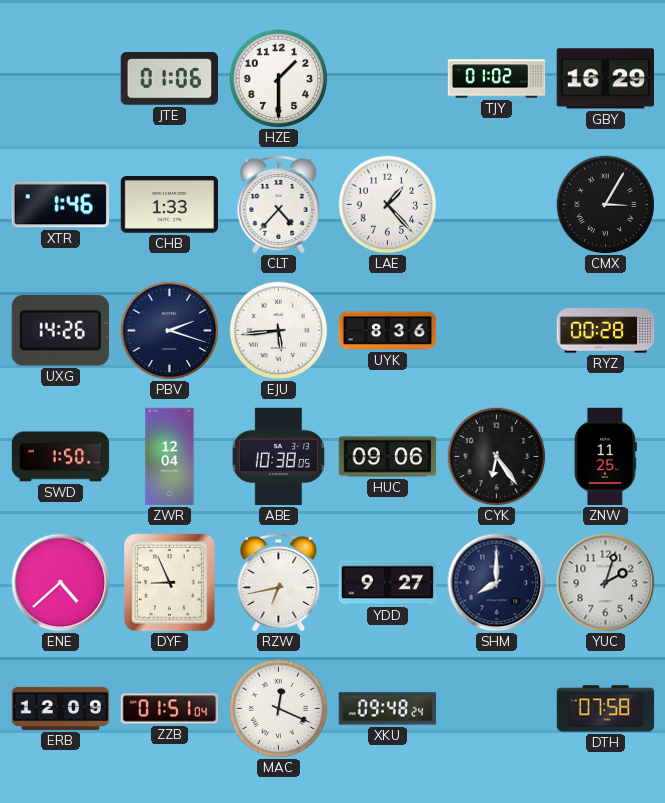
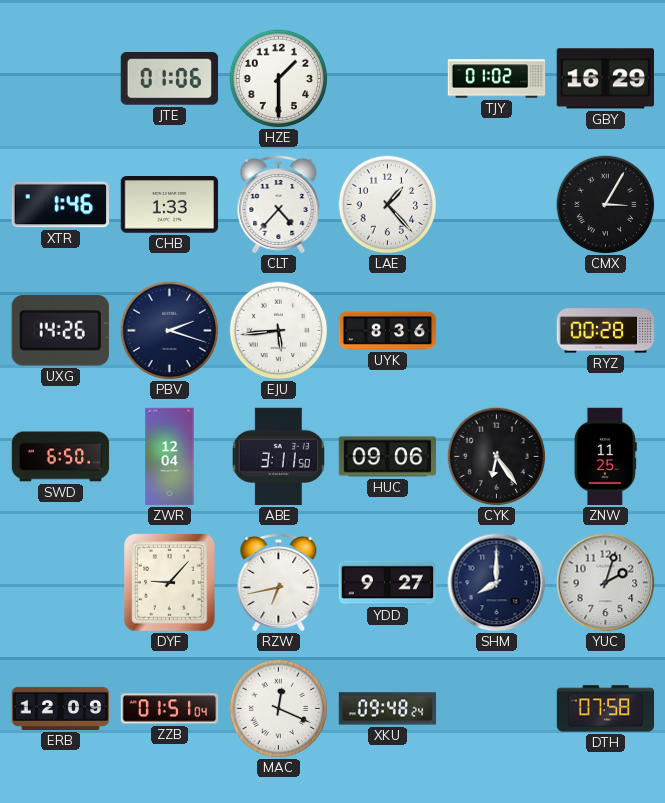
SWD: 1:50 -> 6:50
ABE: 10:38 -> 3:11
ENE: 4:38 -> none
DYF: 8:56 -> 9:07
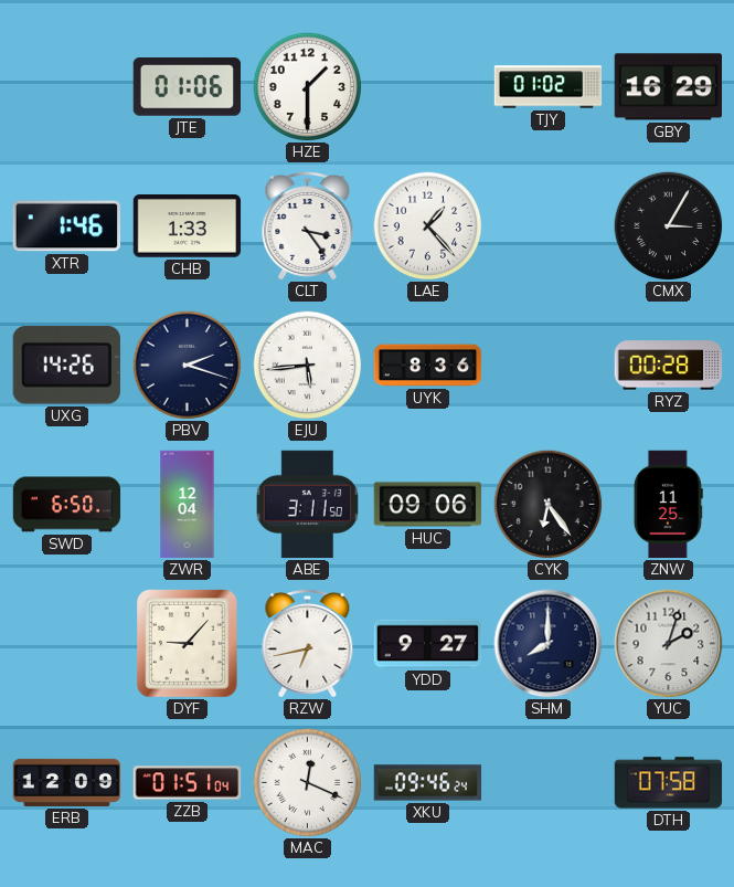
CLT: 4:37 -> 3:24
XKU: 09:48 -> 09:46
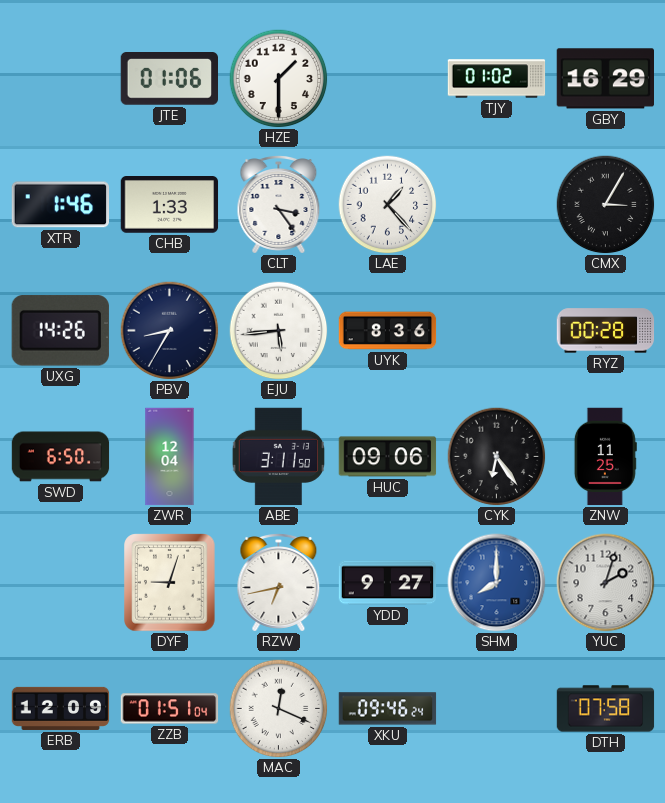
PBV: 2:18 -> 8:35
DYF: 9:07 -> 9:03
SHM dial: navy -> blue
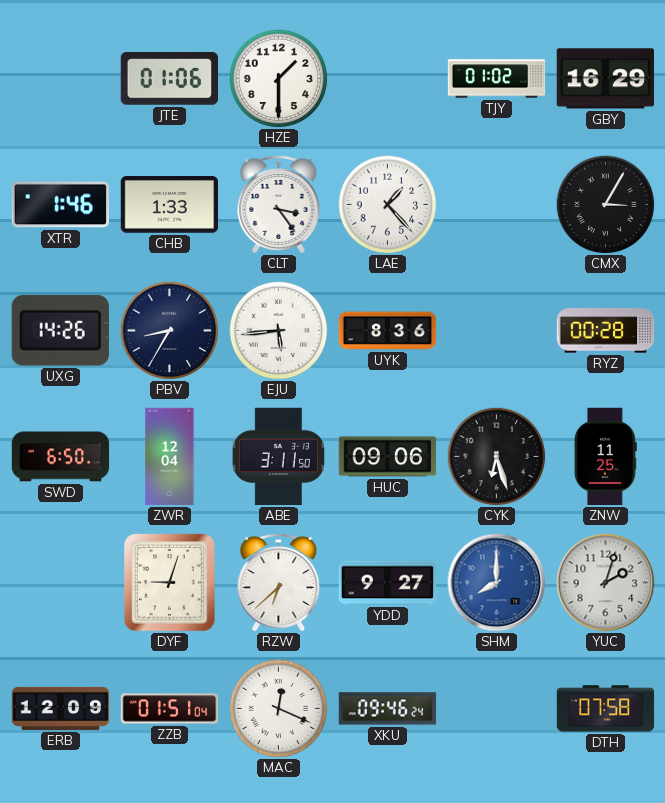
CYK: 6:24 -> 6:27
RZW: 6:43 -> 6:38
